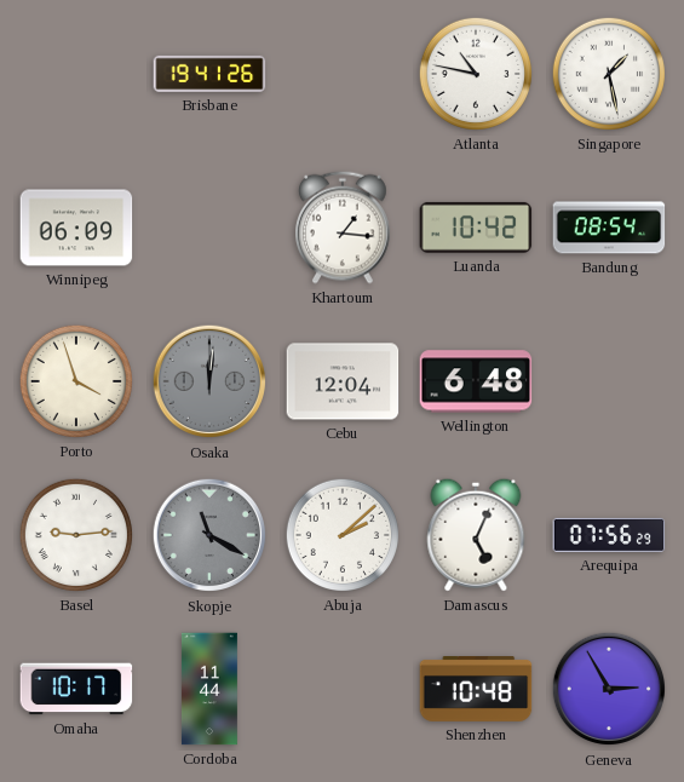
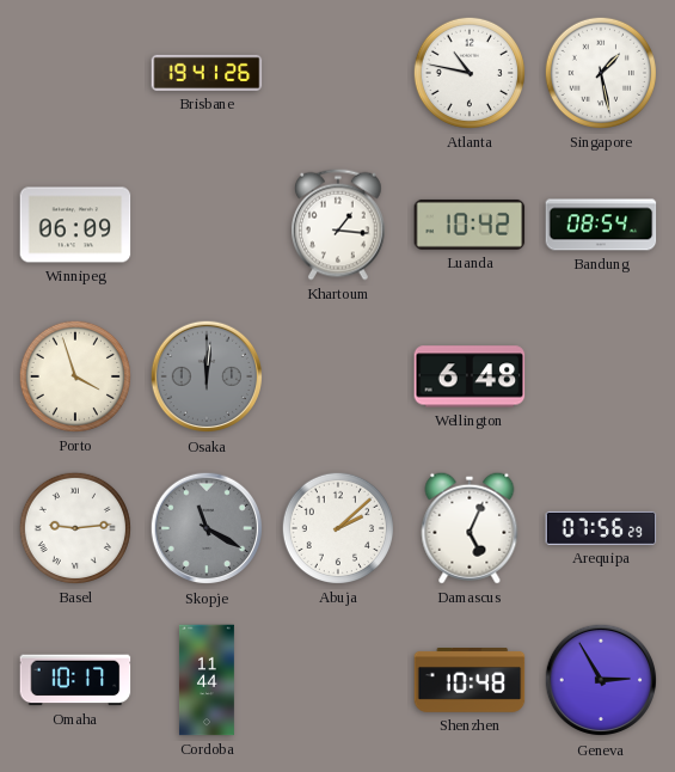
Cebu: 12:04 -> none
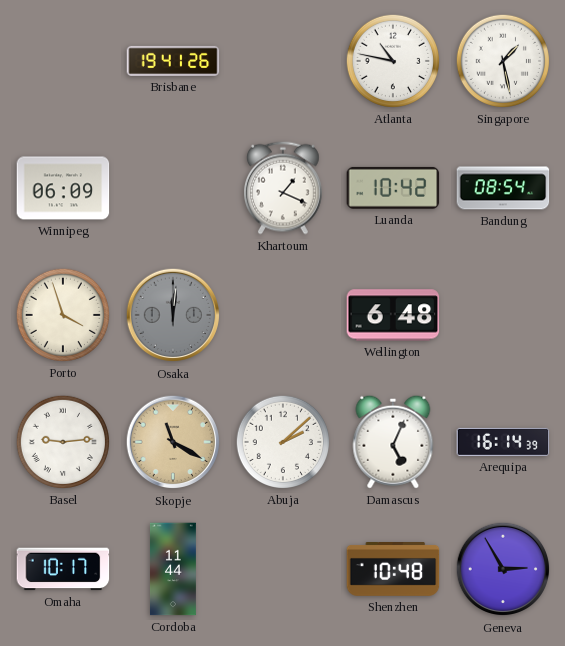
Khartoum: 1:16 -> 1:19
Skopje dial: grey -> champagne
Arequipa: 07:56 -> 16:14
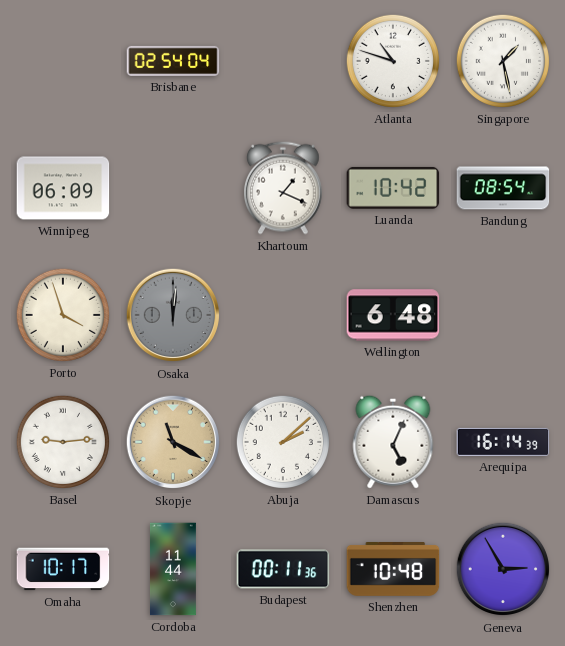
Brisbane: 19:41 -> 02:54
Atlanta: 10:47 -> 10:48
Budapest: none -> 00:11
